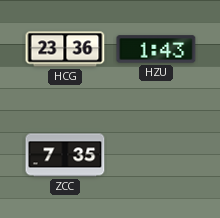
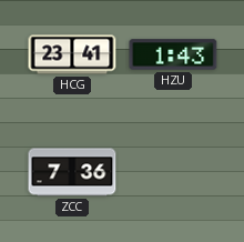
HCG: 23:36 -> 23:41
ZCC: 7:35 -> 7:36
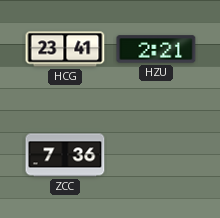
HZU: 1:43 -> 2:21
